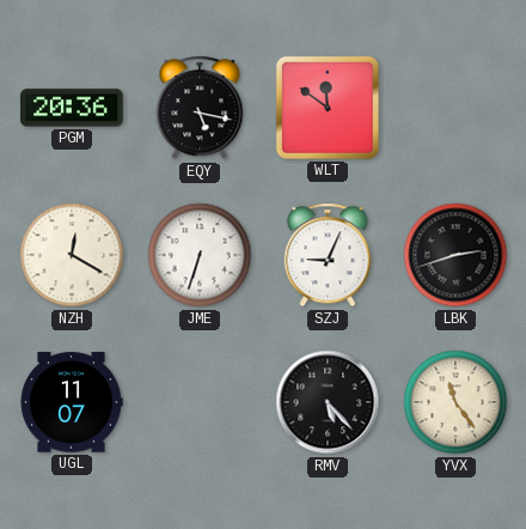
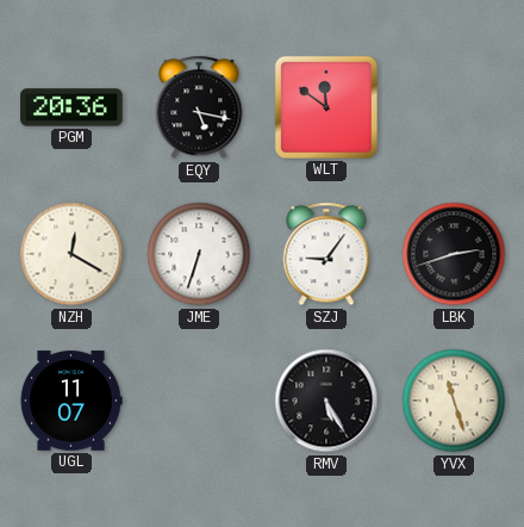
SZJ: 9:04 -> 9:06
RMV: 5:23 -> 5:25
YVX: 11:24 -> 11:27
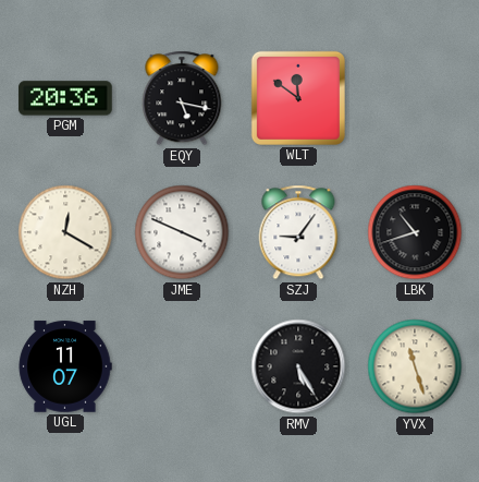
JME: 6:33 -> 3:49
LBK: 2:42 -> 10:42
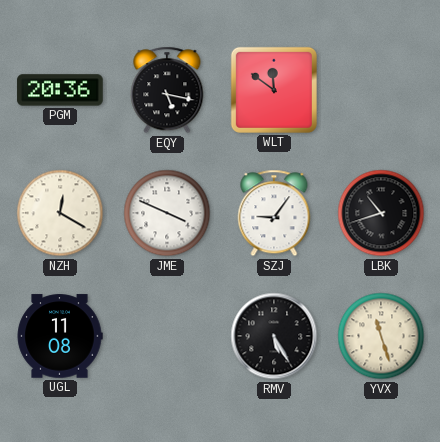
UGL: 11:07 -> 11:08
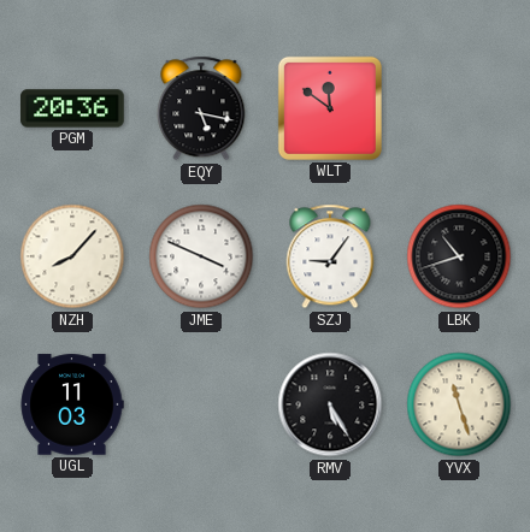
NZH: 12:20 -> 8:07
UGL: 11:08 -> 11:03
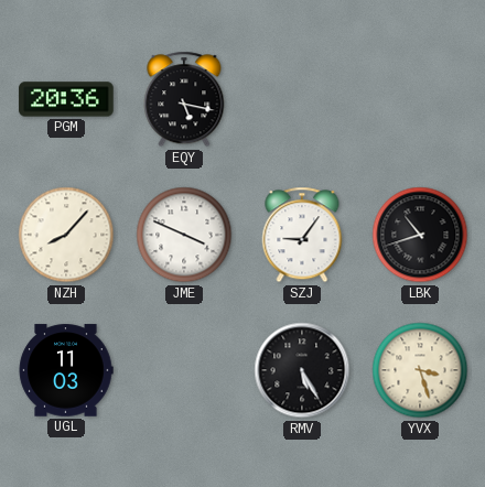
WLT: 11:51 -> none
YVX: 11:27 -> 3:27
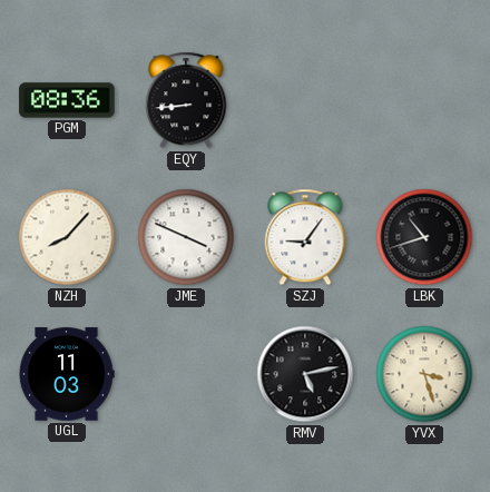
PGM: 20:36 -> 08:36
EQY: 5:17 -> 8:44
RMV: 5:25 -> 5:13
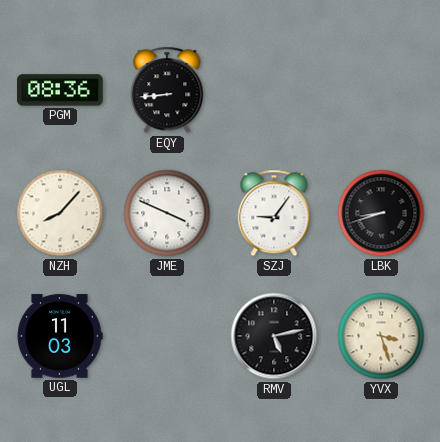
LBK: 10:42 -> 8:42
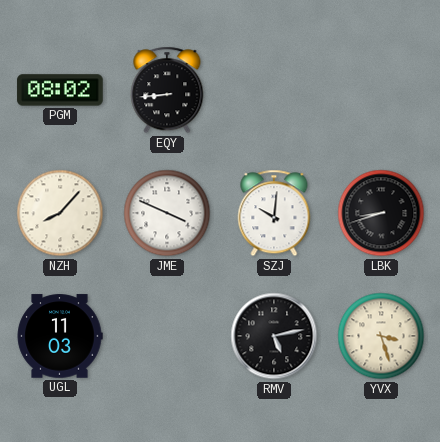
PGM: 08:36 -> 08:02
SZJ: 9:06 -> 10:01
